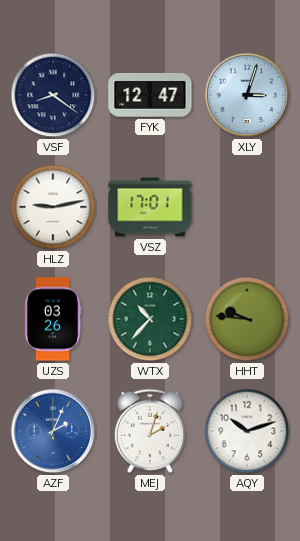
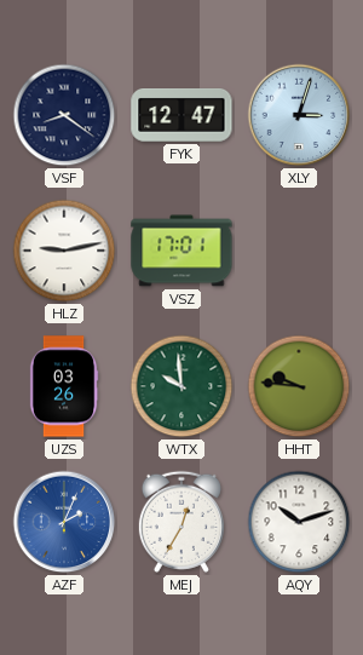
WTX: 10:37 -> 9:59
MEJ: 2:03 -> 12:35
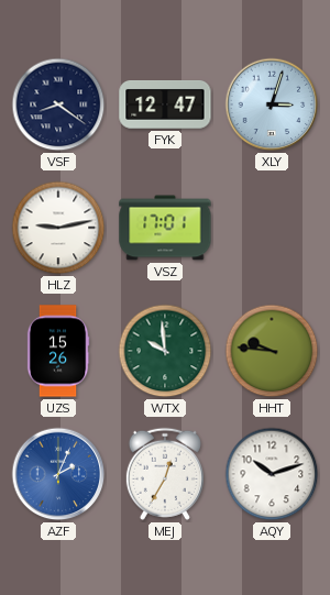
UZS: 03:26 -> 15:26
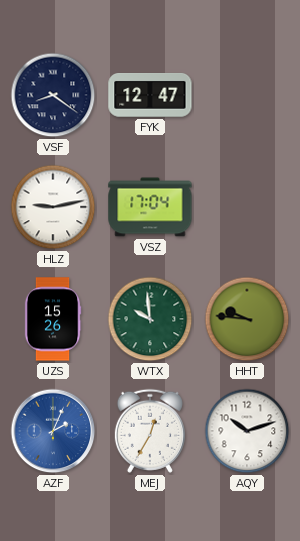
XLY: 3:03 -> none
VSZ: 17:01 -> 17:04
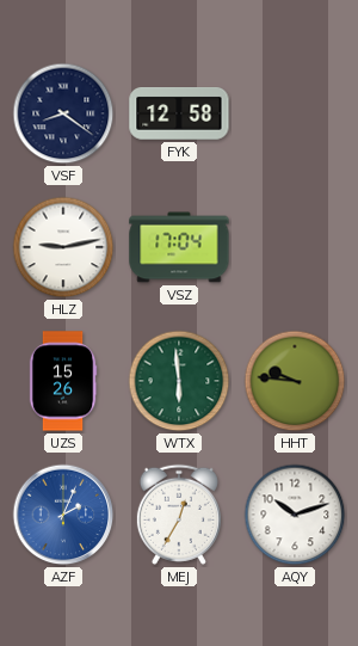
FYK: 12:47 -> 12:58
WTX: 9:59 -> 5:59
